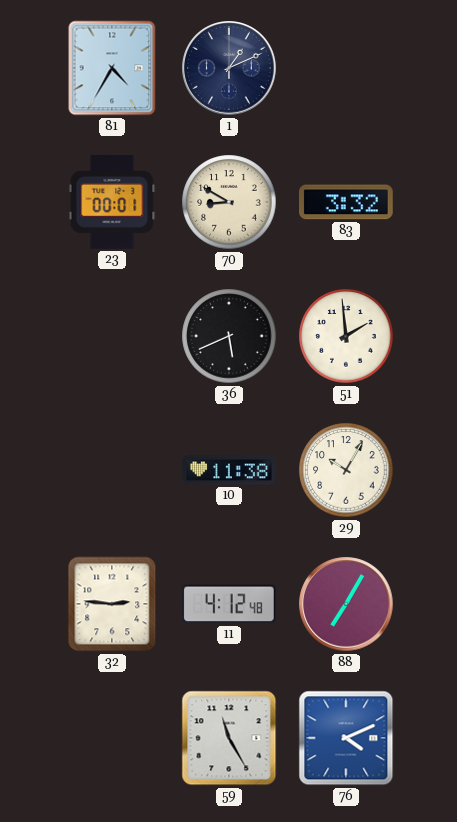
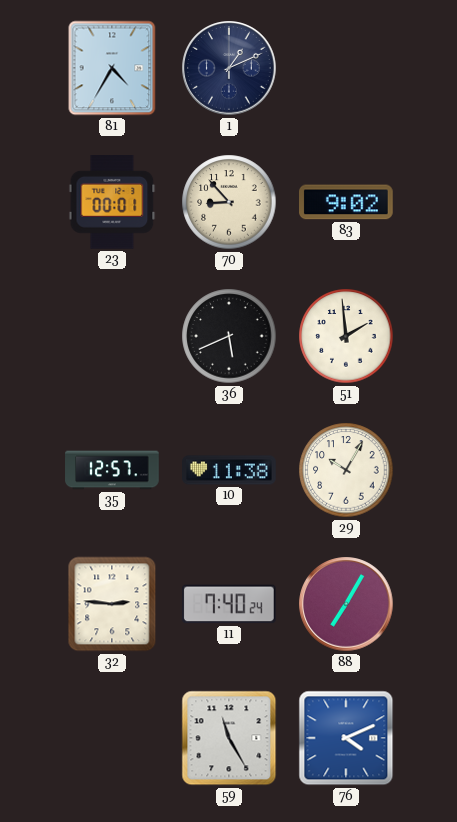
70: 8:50 -> 8:53
83: 3:32 -> 9:02
35: none -> 12:57
11: 4:12 -> 7:40
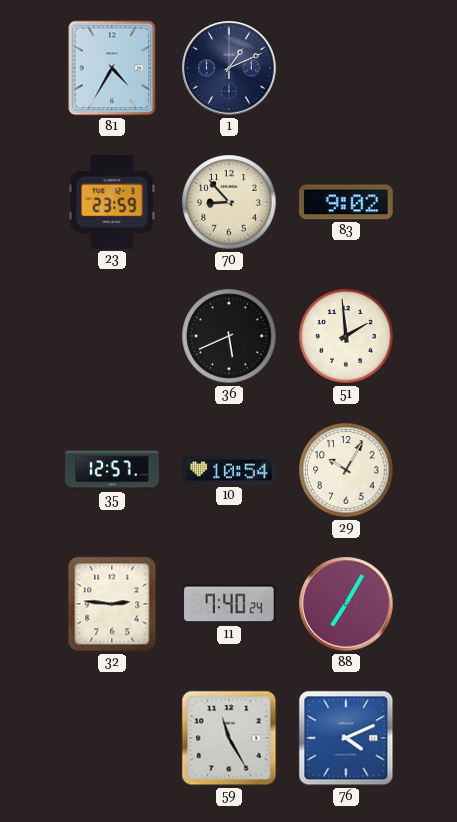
23: 00:01 -> 23:59
10: 11:38 -> 10:54
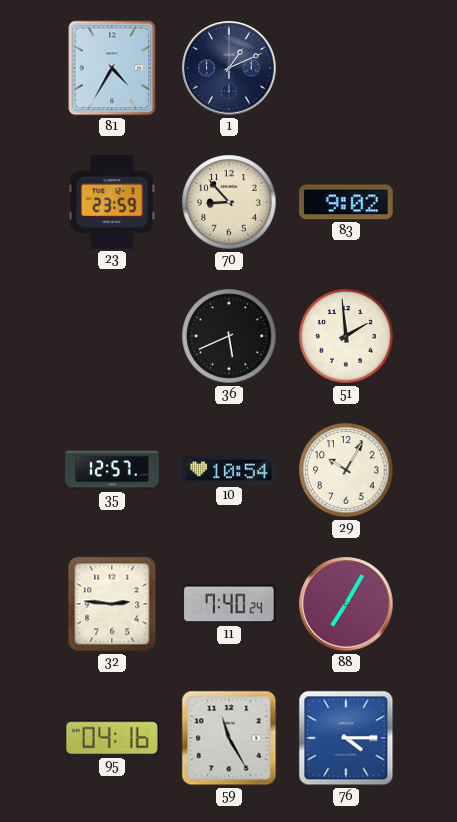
95: none -> 04:16
76: 4:11 -> 4:15
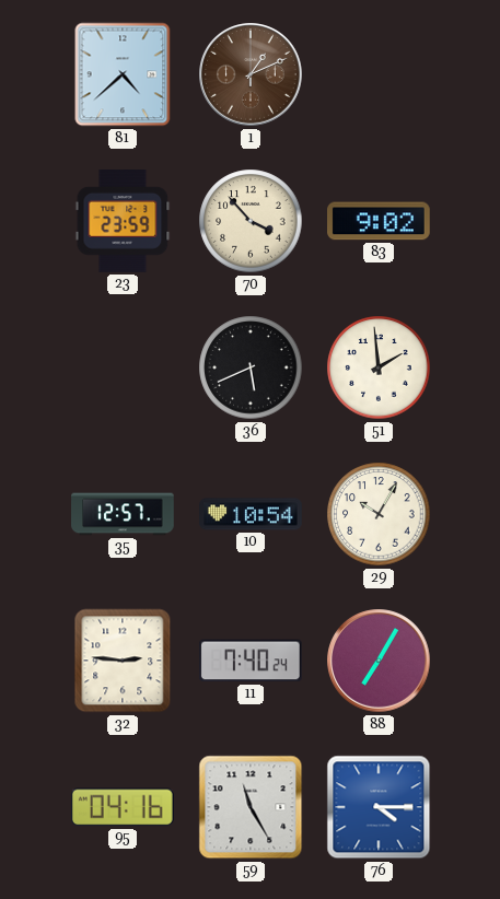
81: 4:35 -> 4:38
1 dial: navy -> brown
70: 8:53 -> 3:53
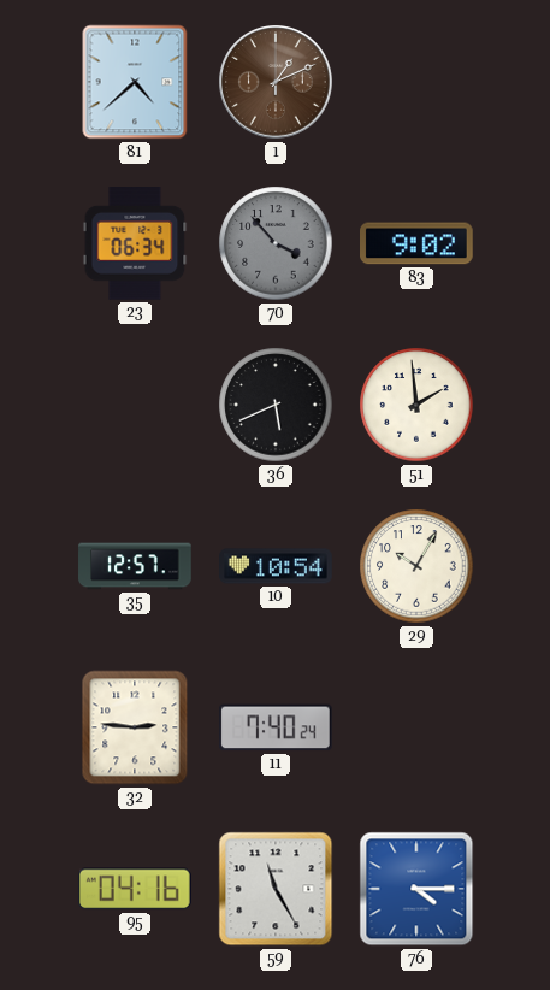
23: 23:59 -> 06:34
70 dial: cream -> grey
88: 7:05 -> none
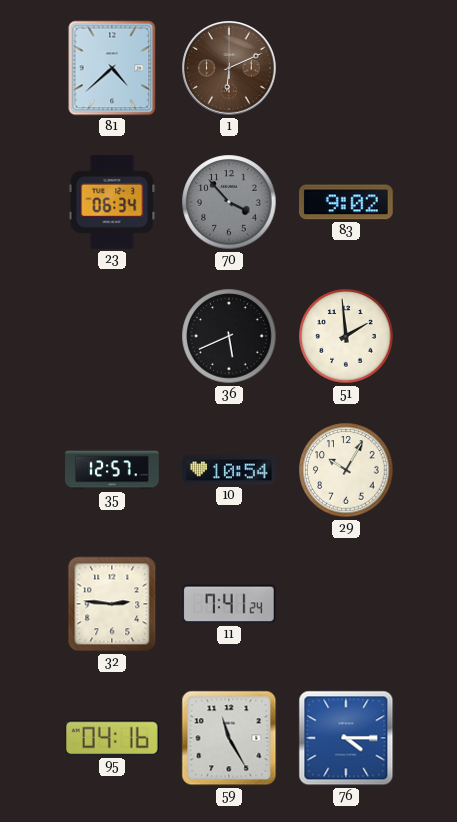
1: 1:11 -> 6:11
11: 7:40 -> 7:41
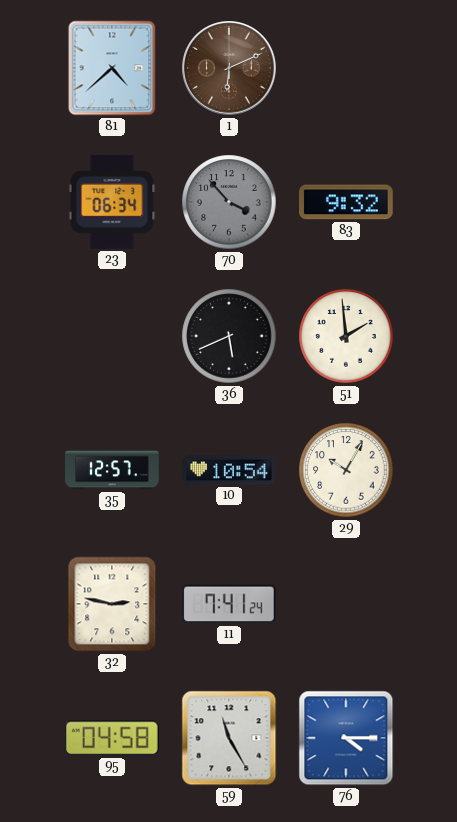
83: 9:02 -> 9:32
32: 2:46 -> 2:47
95: 04:16 -> 04:58
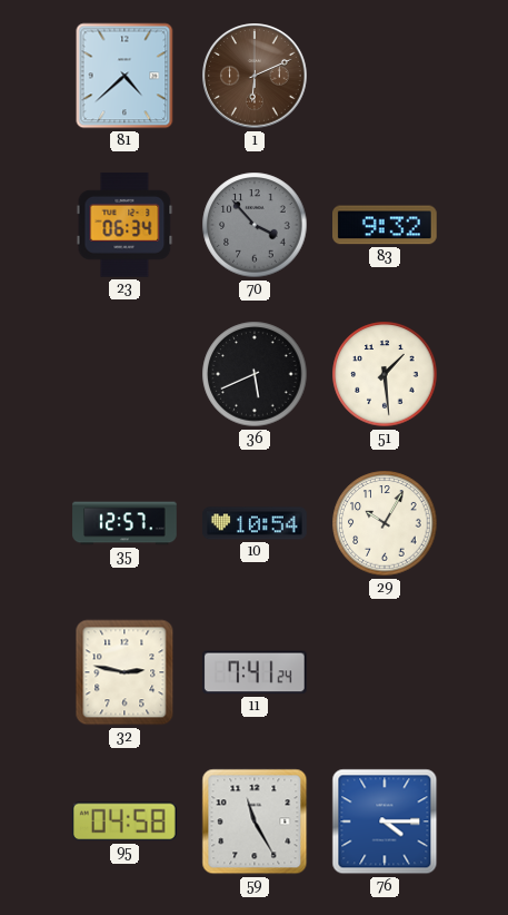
51: 1:59 -> 1:29
